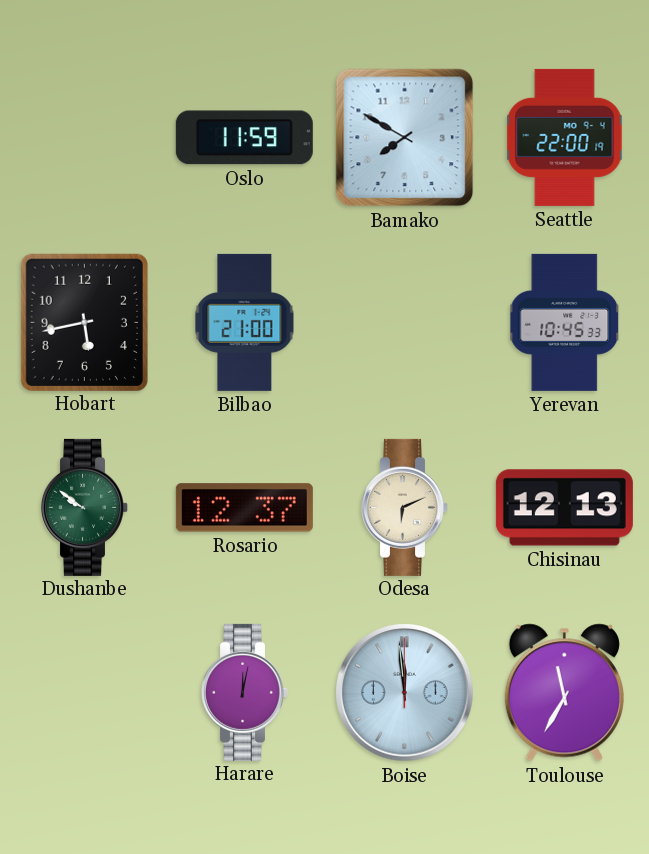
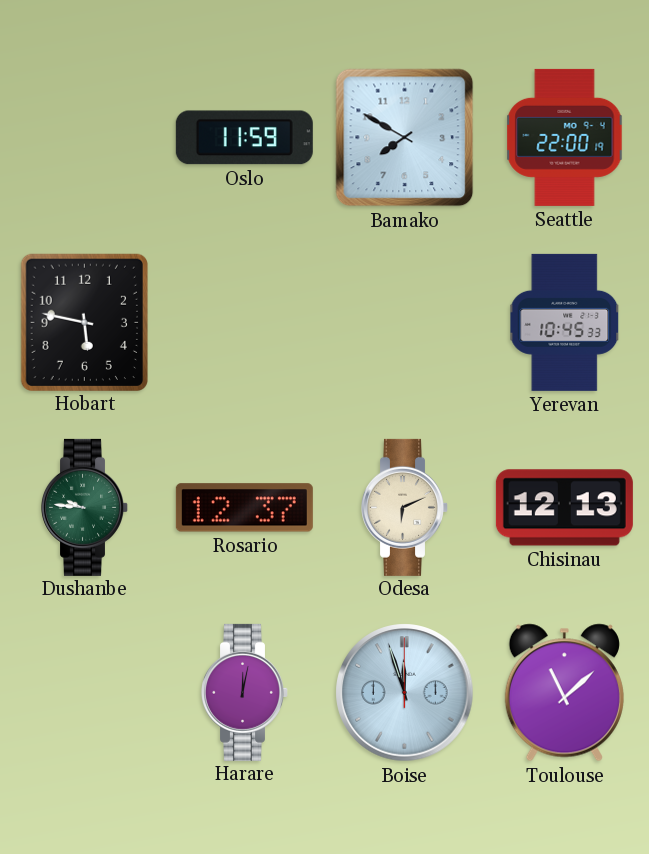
Hobart: 5:43 -> 5:47
Bilbao: 21:00 -> none
Dushanbe: 9:51 -> 9:46
Boise: 11:59 -> 11:57
Toulouse: 11:35 -> 11:08
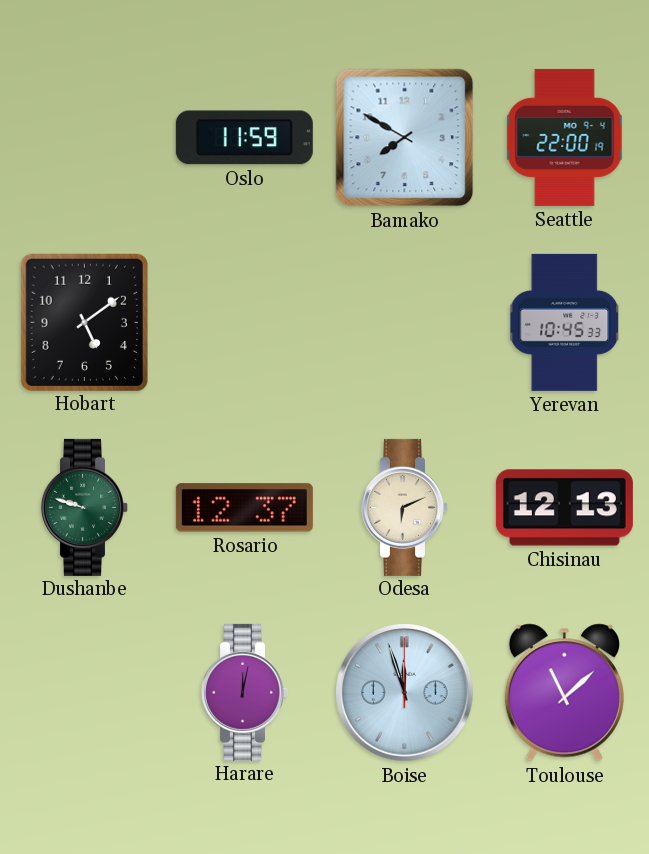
Hobart: 5:47 -> 5:09
Dushanbe: 9:46 -> 9:48
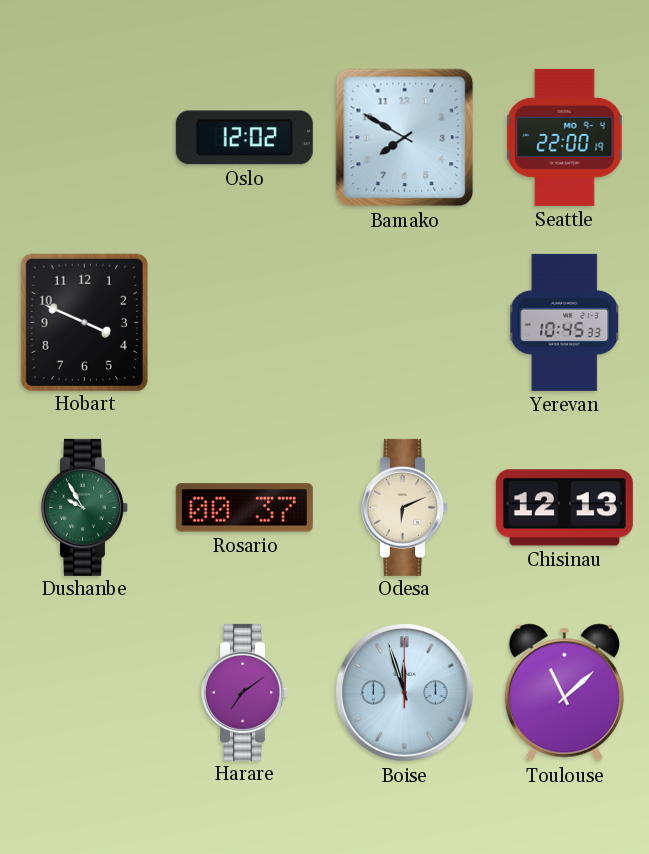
Oslo: 11:59 -> 12:02
Hobart: 5:09 -> 3:49
Dushanbe: 9:48 -> 9:55
Rosario: 12:37 -> 00:37
Harare: 12:02 -> 7:09
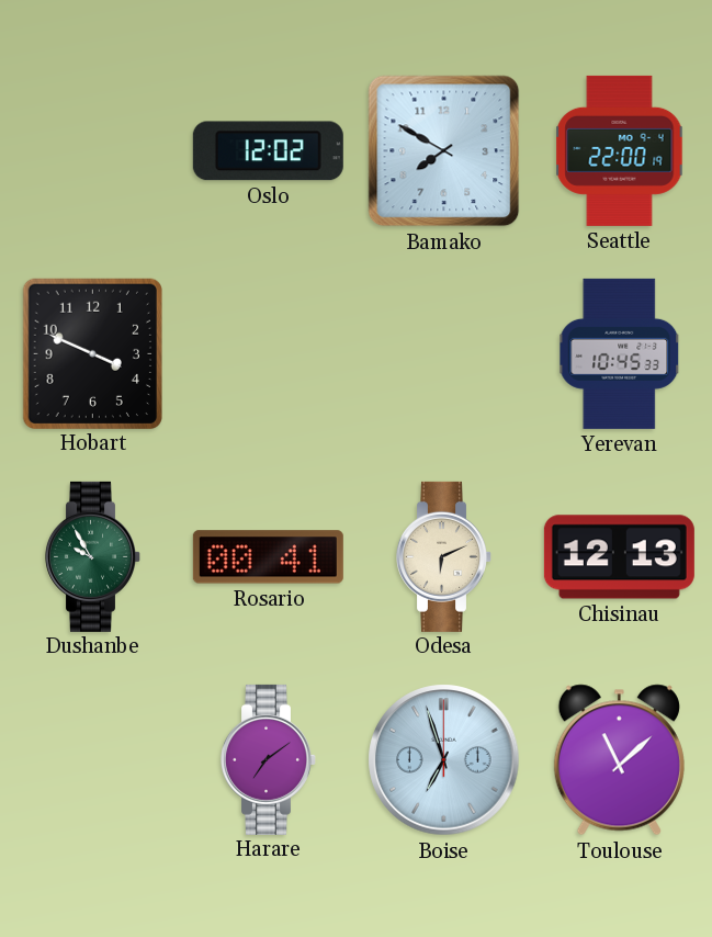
Rosario: 00:37 -> 00:41
Boise: 11:57 -> 6:57
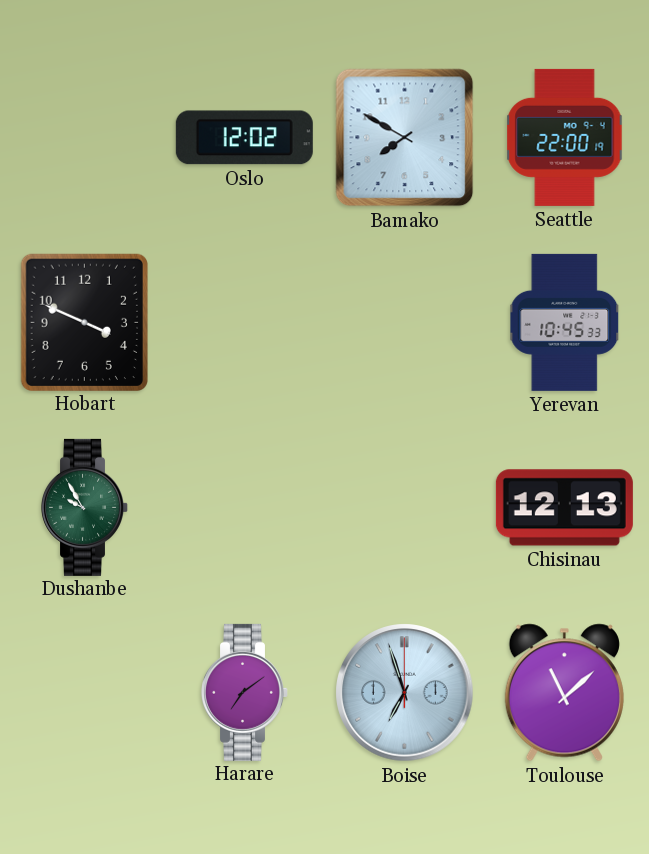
Rosario: 00:41 -> none
Odesa: 6:11 -> none
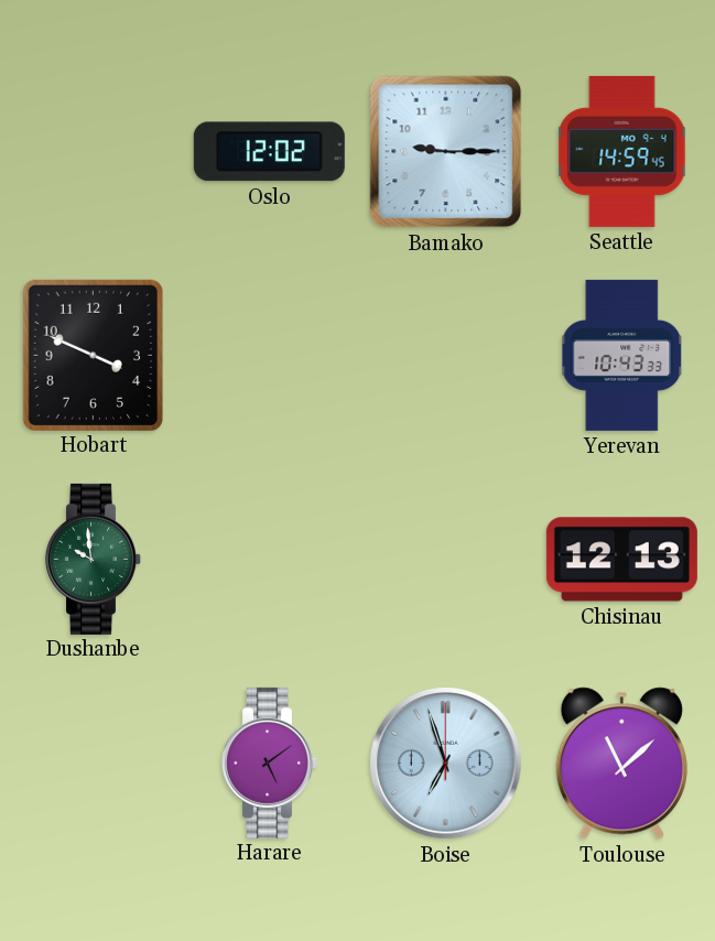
Bamako: 7:50 -> 9:15
Seattle: 22:00 -> 14:59
Yerevan: 10:45 -> 10:43
Dushanbe: 9:55 -> 9:59
Harare: 7:09 -> 5:09
